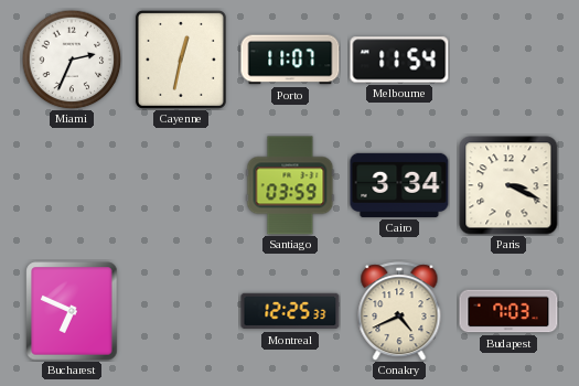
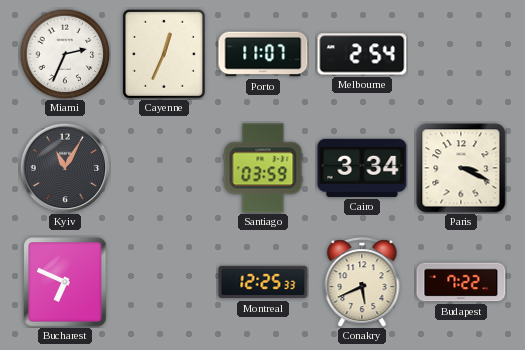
Cayenne: 12:32 -> 12:34
Melbourne: 11:54 -> 2:54
Kyiv: none -> 11:05
Conakry: 4:41 -> 5:41
Budapest: 7:03 -> 7:22
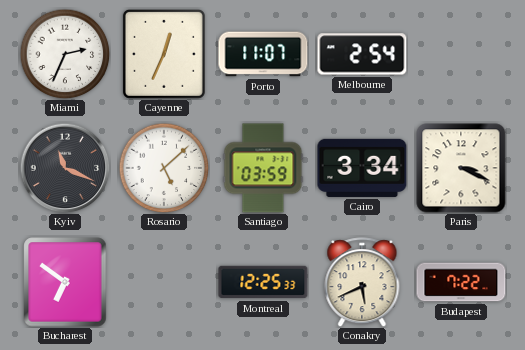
Kyiv: 11:05 -> 11:19
Rosario: none -> 5:08
Bucharest: 6:49 -> 6:51
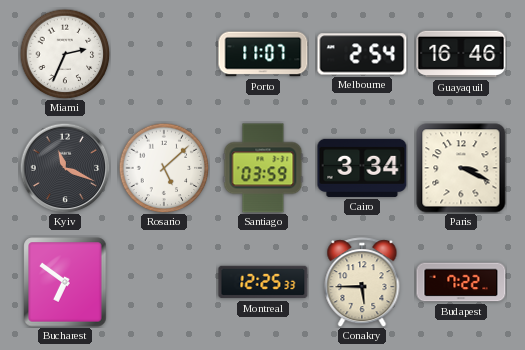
Cayenne: 12:34 -> none
Guayaquil: none -> 16:46
Conakry: 5:41 -> 5:45
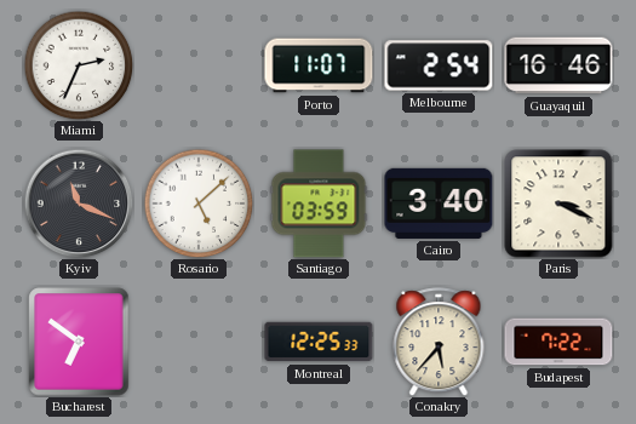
Cairo: 3:34 -> 3:40
Conakry: 5:45 -> 5:37
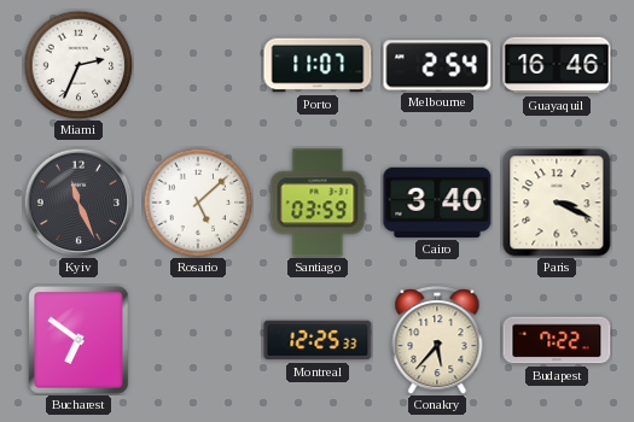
Kyiv: 11:19 -> 11:26
